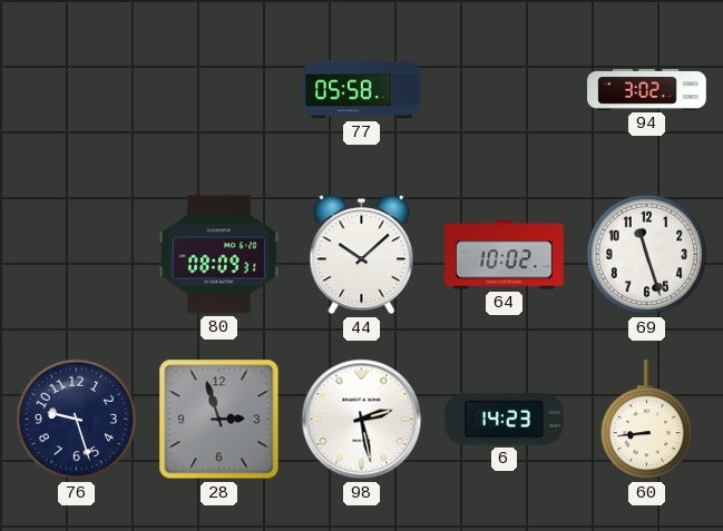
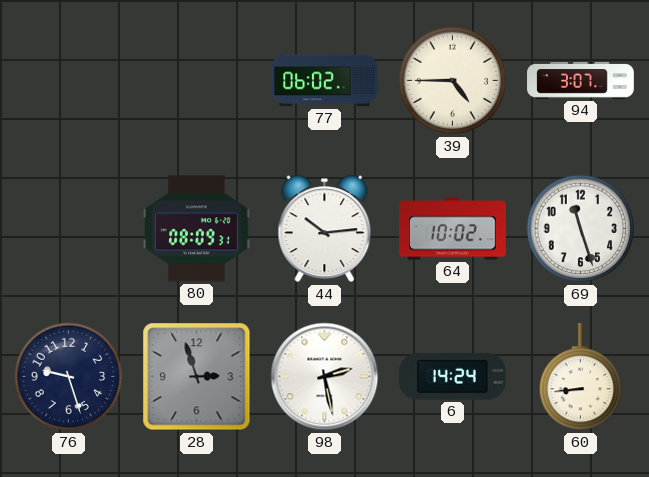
77: 05:58 -> 06:02
39: none -> 4:45
94: 3:02 -> 3:07
44: 10:08 -> 10:14
6: 14:23 -> 14:24
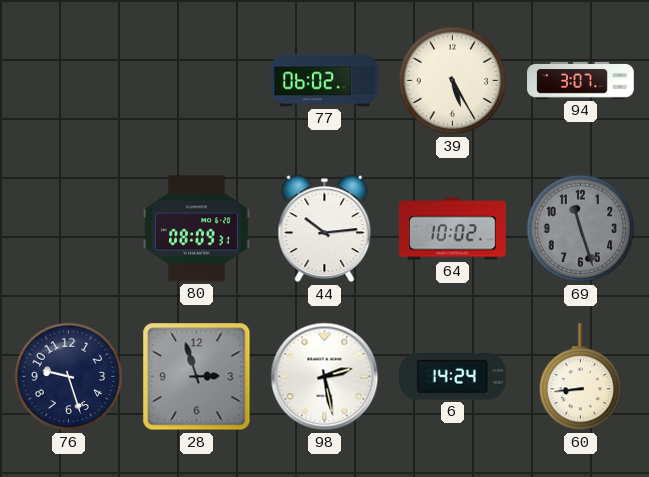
39: 4:45 -> 5:25
69 dial: white -> grey
